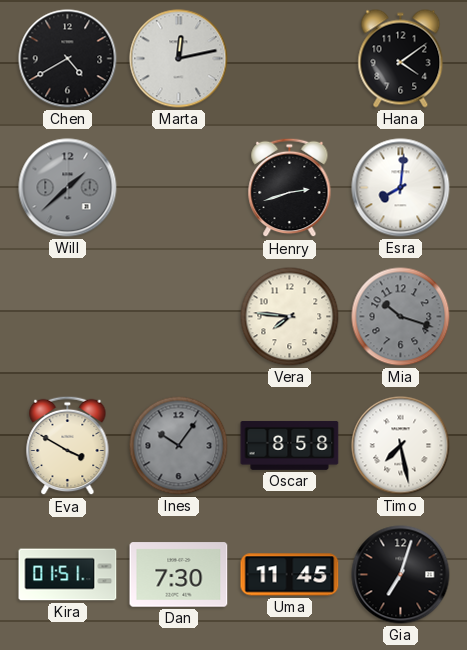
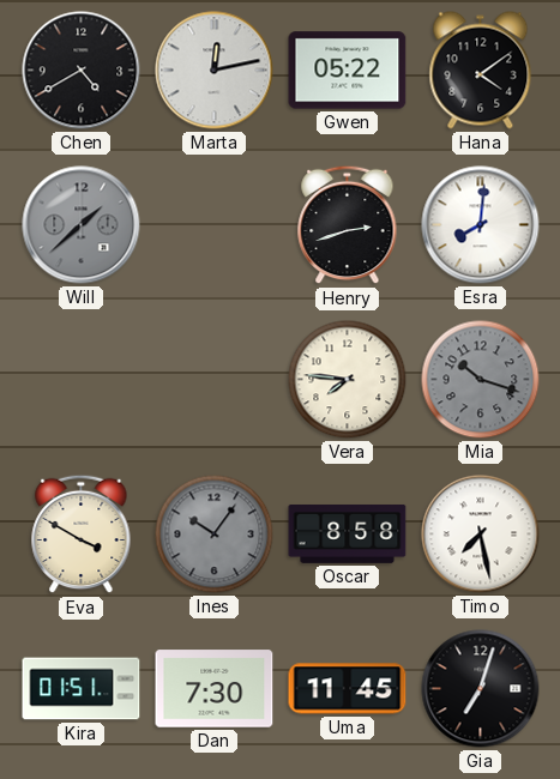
Gwen: none -> 05:22
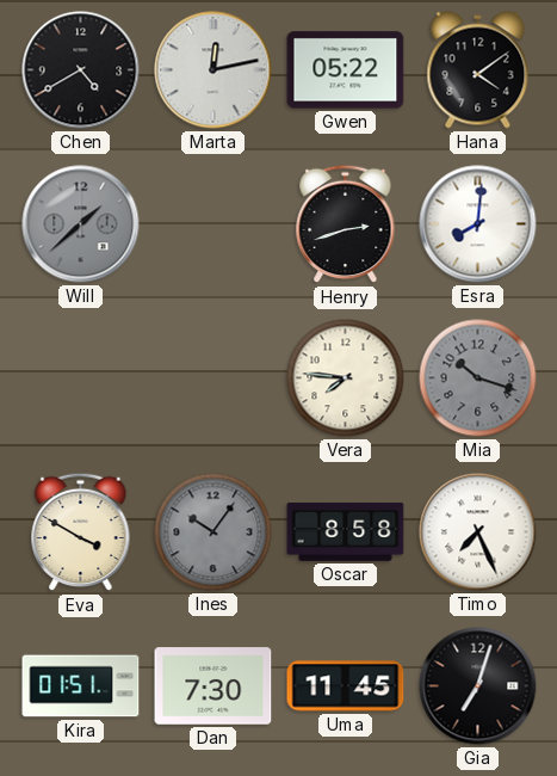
Timo: 7:28 -> 7:26
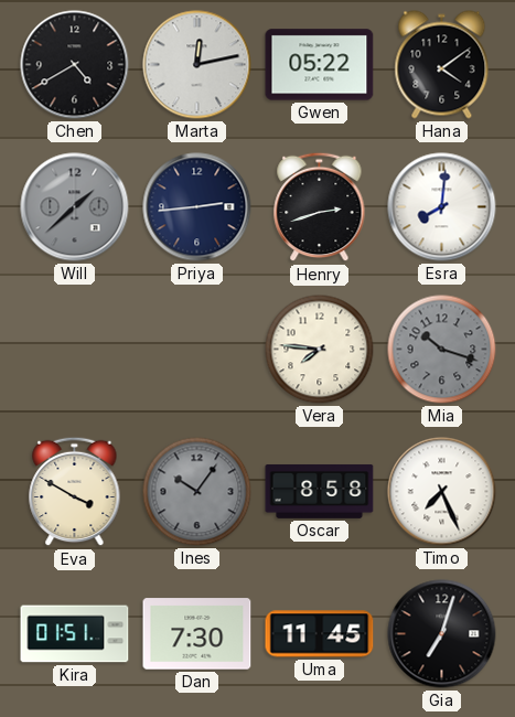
Priya: none -> 2:44
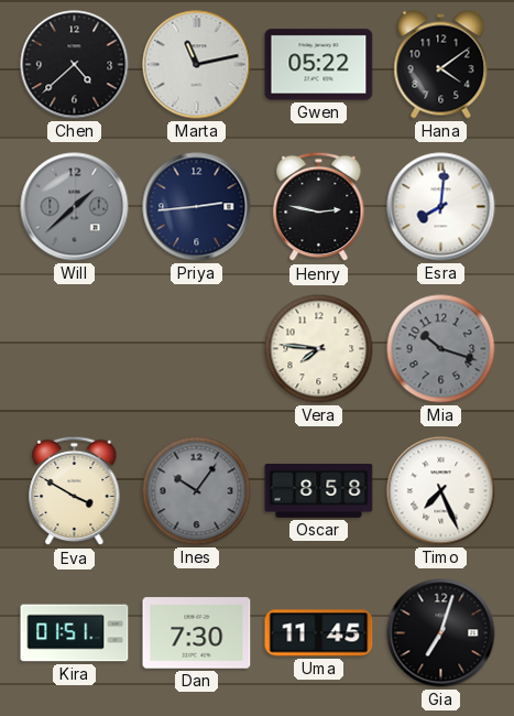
Chen: 4:40 -> 4:38
Marta: 12:13 -> 11:13
Henry: 2:42 -> 2:47
